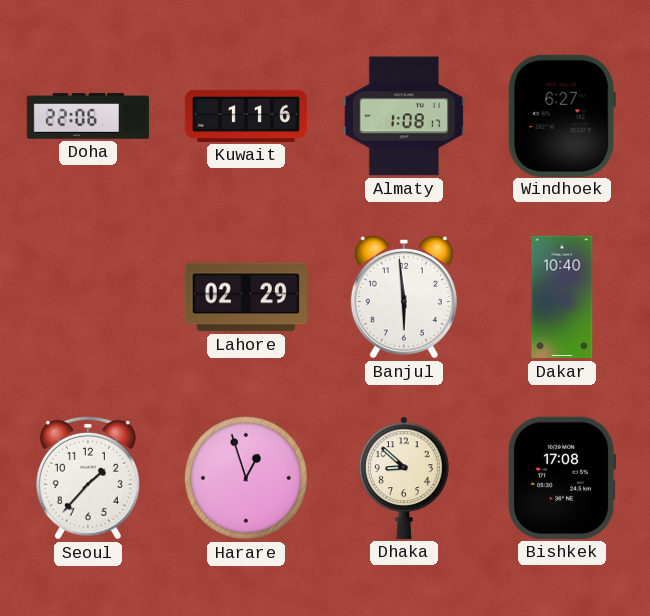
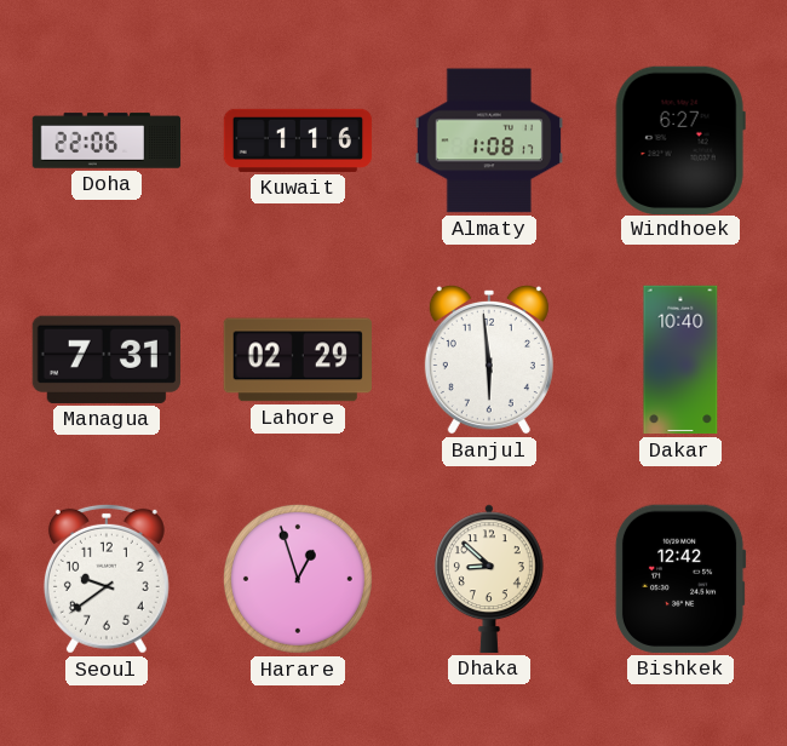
Managua: none -> 7:31
Seoul: 1:37 -> 9:39
Bishkek: 17:08 -> 12:42
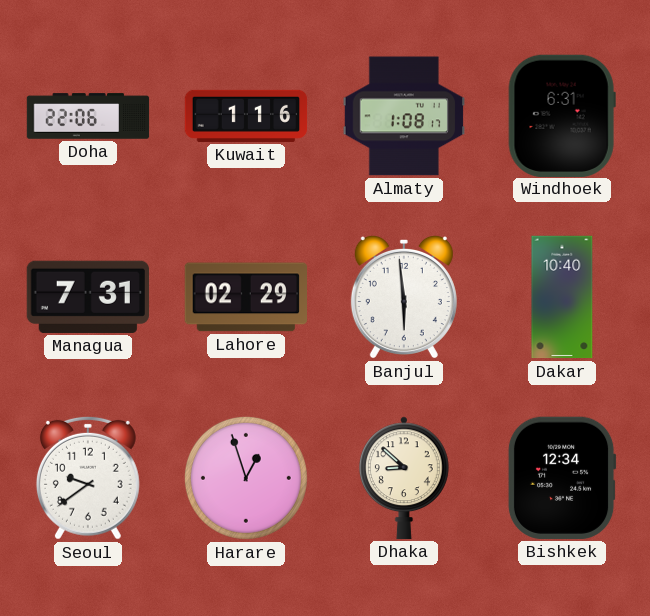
Windhoek: 6:27 -> 6:31
Bishkek: 12:42 -> 12:34
